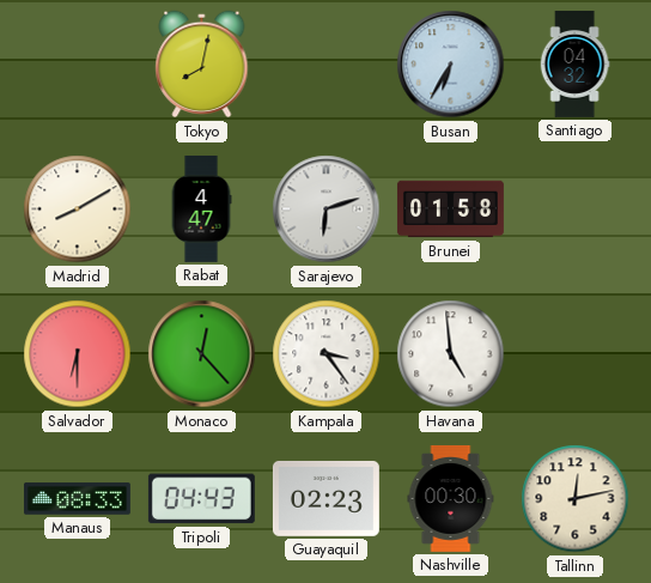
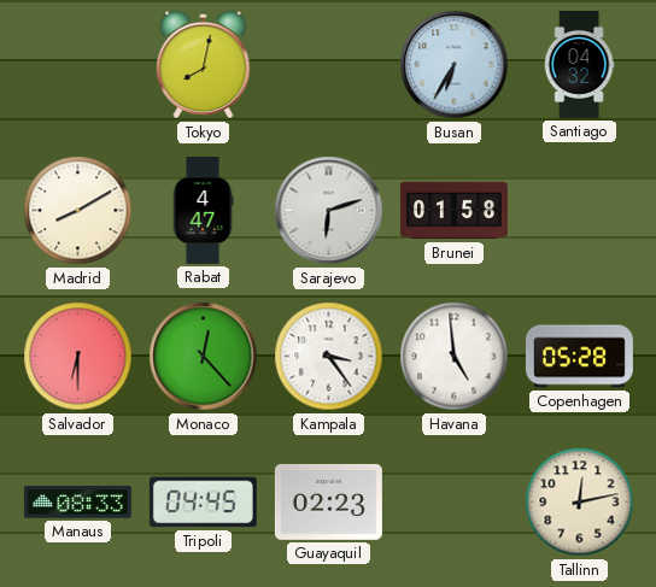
Copenhagen: none -> 05:28
Tripoli: 04:43 -> 04:45
Nashville: 00:30 -> none
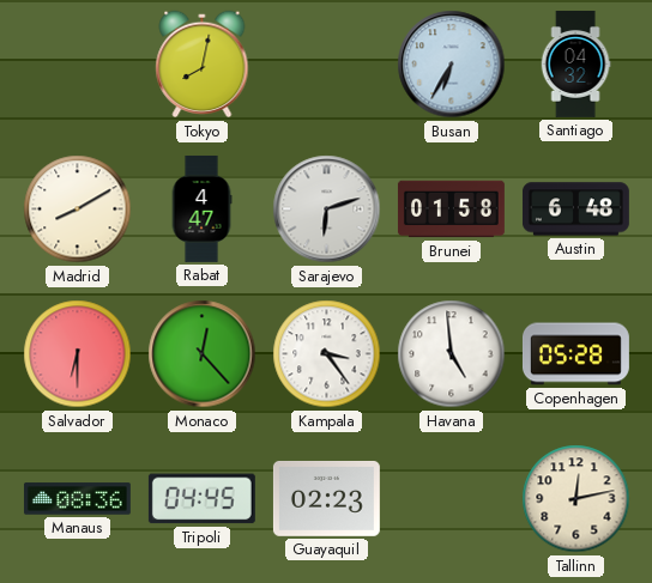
Austin: none -> 6:48
Manaus: 08:33 -> 08:36
